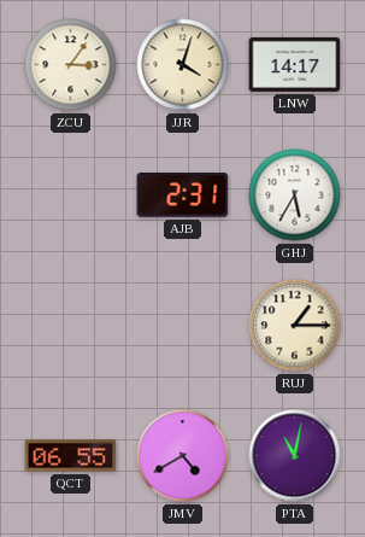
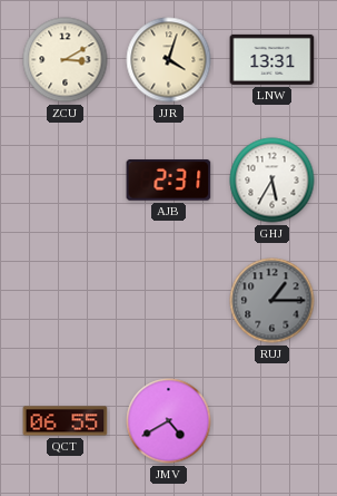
ZCU: 3:06 -> 3:10
LNW: 14:17 -> 13:31
RUJ dial: cream -> grey
PTA: 11:02 -> none
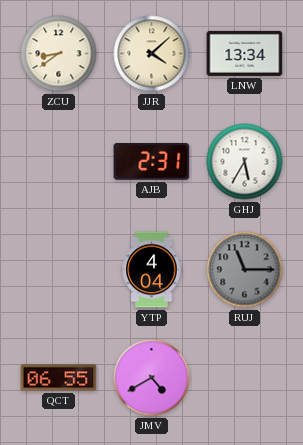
ZCU: 3:10 -> 8:39
JJR: 4:03 -> 4:08
LNW: 13:31 -> 13:34
YTP: none -> 4:04
RUJ: 1:15 -> 11:15
